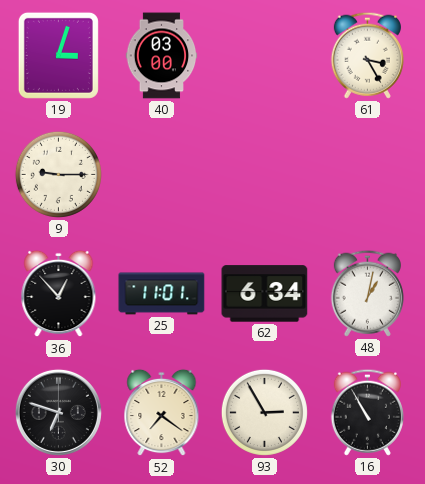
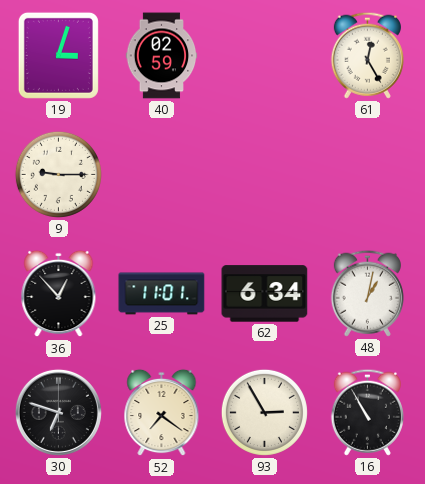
40: 03:00 -> 02:59
61: 3:25 -> 12:25
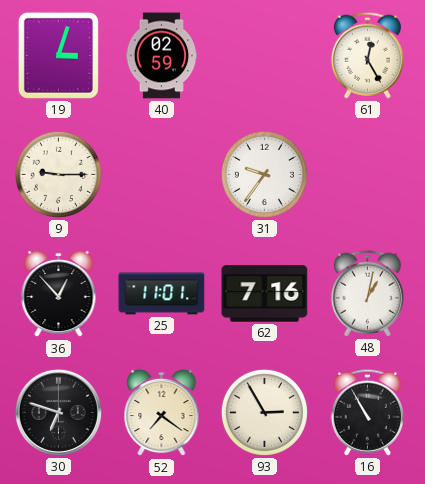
31: none -> 9:36
62: 6:34 -> 7:16
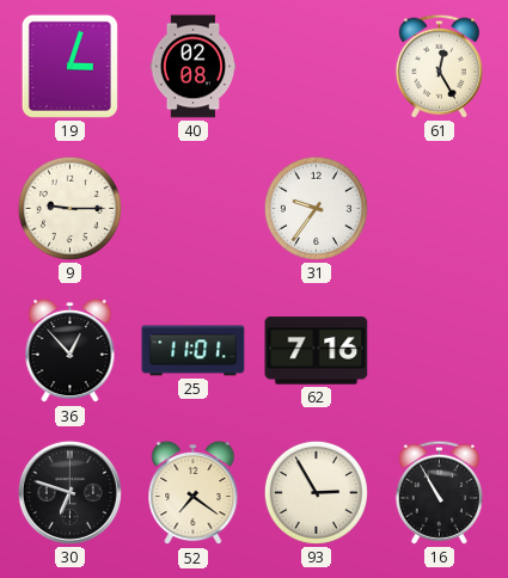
40: 02:59 -> 02:08
48: 1:02 -> none
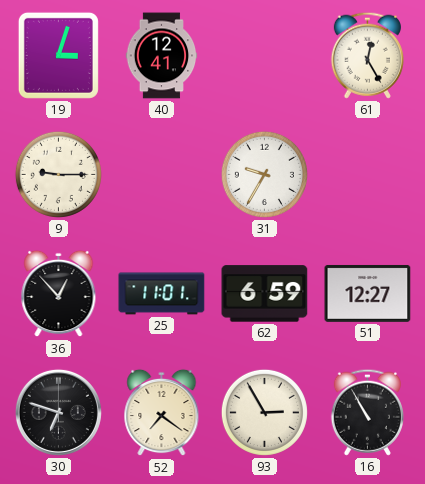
40: 02:08 -> 12:41
31: 9:36 -> 9:35
62: 7:16 -> 6:59
51: none -> 12:27
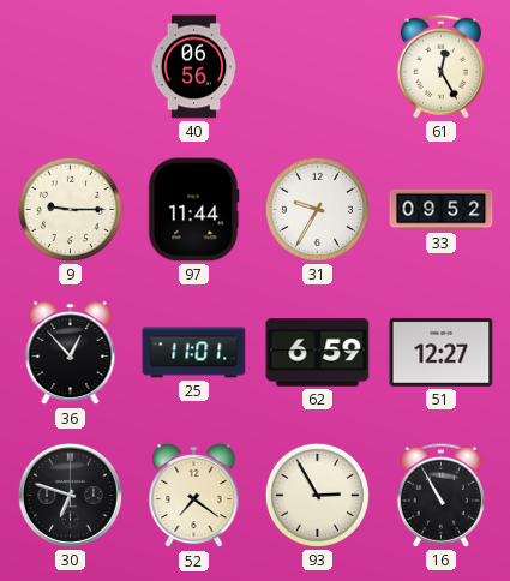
19: 3:03 -> none
40: 12:41 -> 06:56
97: none -> 11:44
33: none -> 09:52
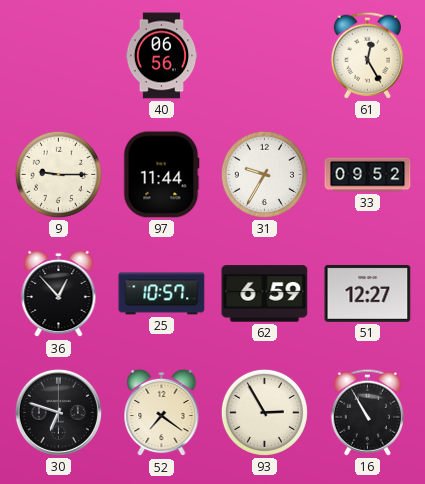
25: 11:01 -> 10:57
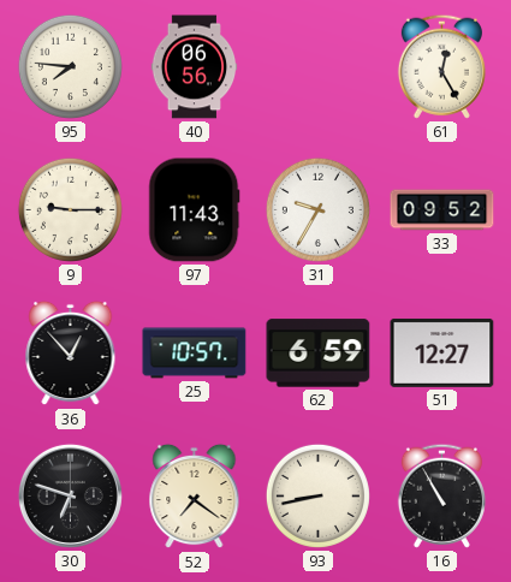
95: none -> 7:46
97: 11:44 -> 11:43
93: 2:55 -> 8:43
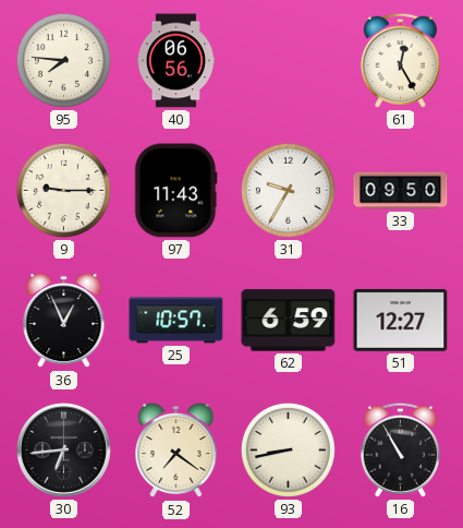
33: 09:52 -> 09:50
36: 12:53 -> 12:56
30: 6:48 -> 6:44
